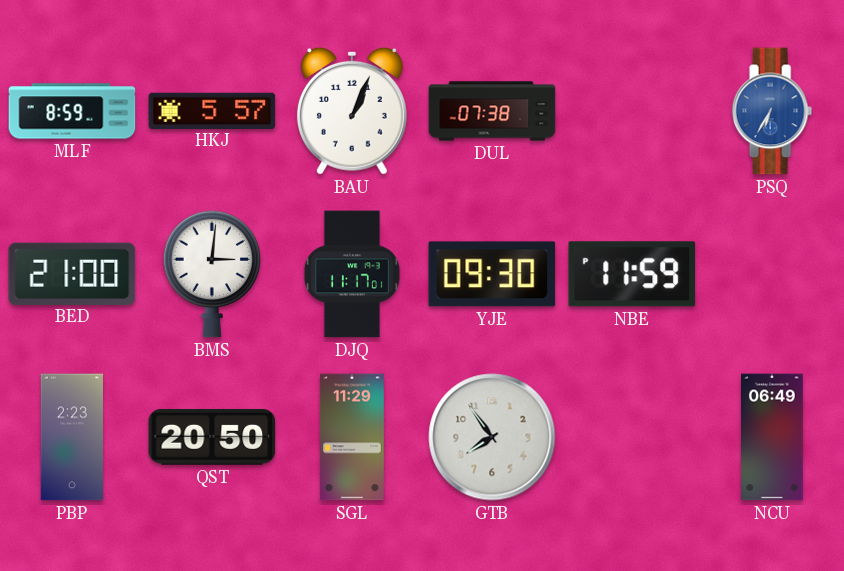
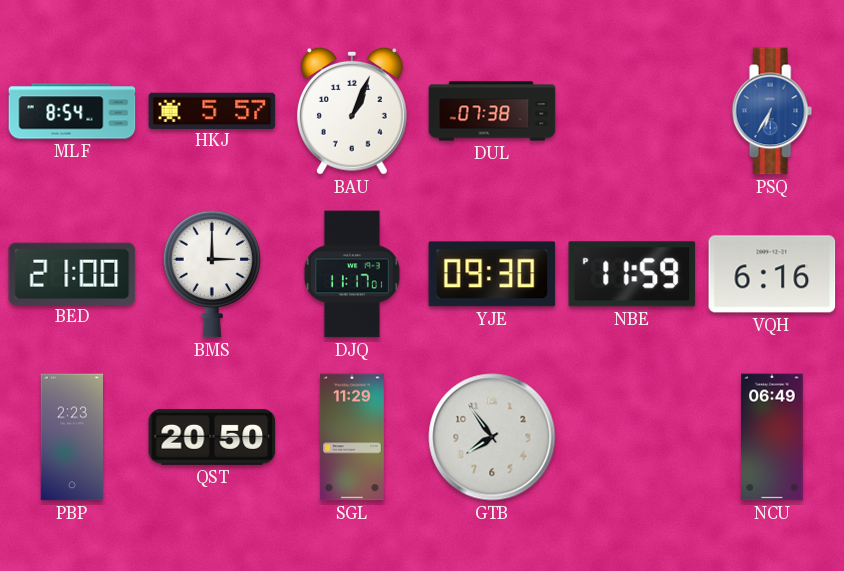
MLF: 8:59 -> 8:54
BMS: 3:01 -> 3:00
VQH: none -> 6:16
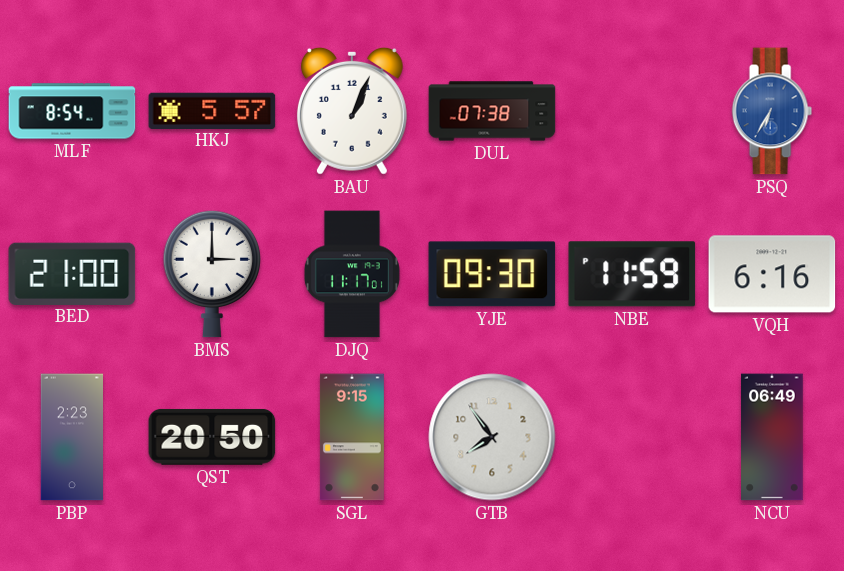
SGL: 11:29 -> 9:15
